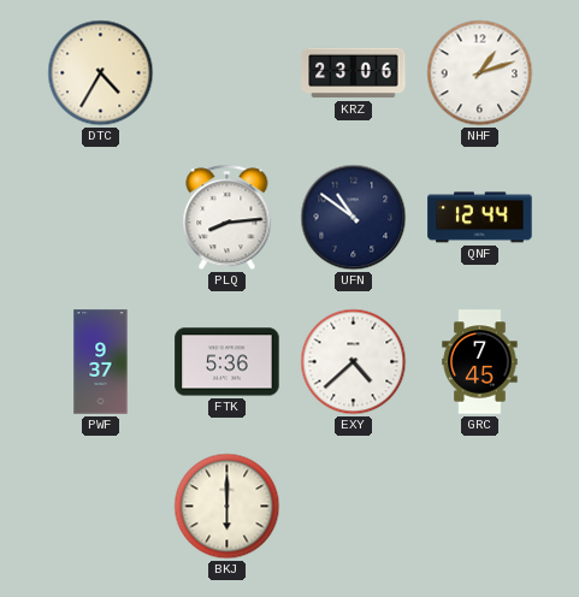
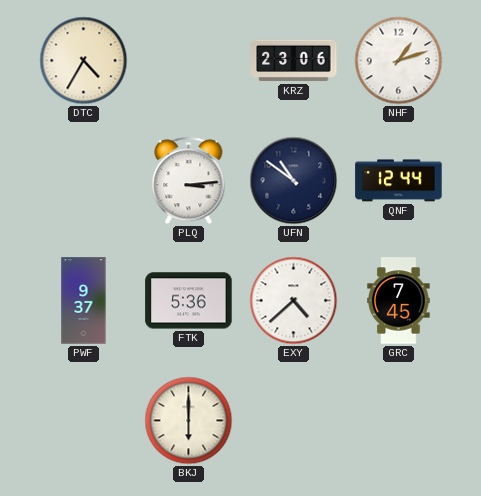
PLQ: 8:14 -> 3:14
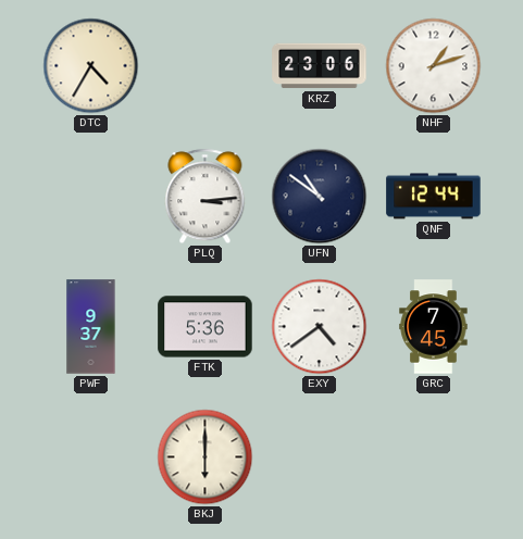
EXY: 4:38 -> 4:39
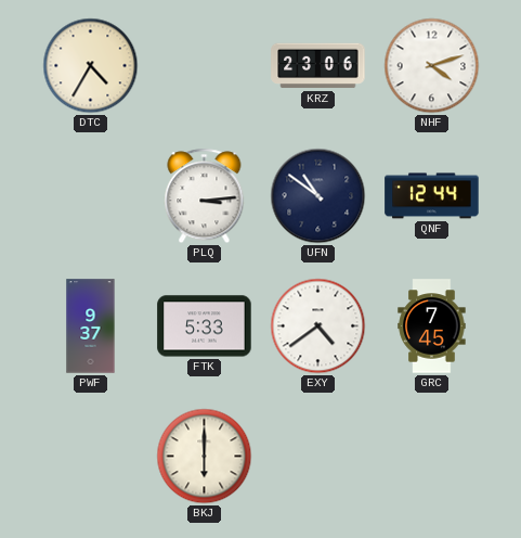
NHF: 1:12 -> 4:12
FTK: 5:36 -> 5:33
